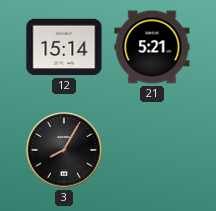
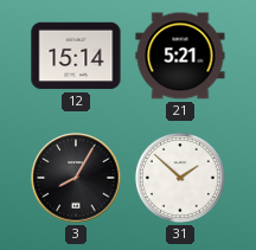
31: none -> 1:52
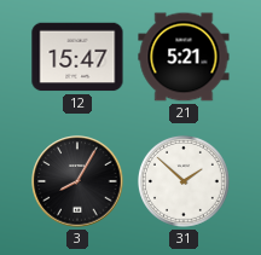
12: 15:14 -> 15:47
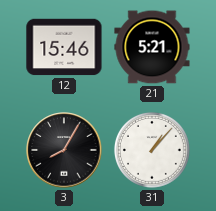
12: 15:47 -> 15:46
31: 1:52 -> 1:07
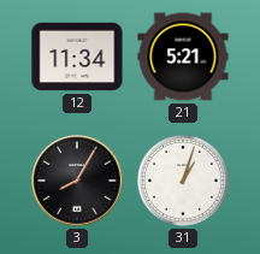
12: 15:46 -> 11:34
31: 1:07 -> 1:03
